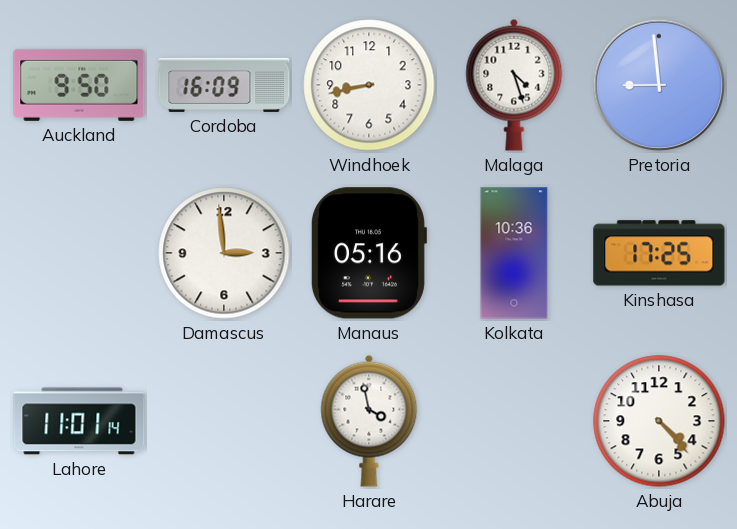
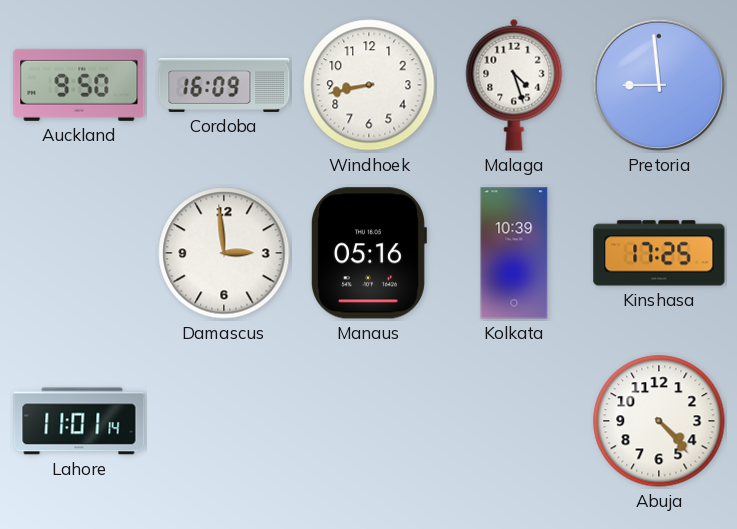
Kolkata: 10:36 -> 10:39
Harare: 3:58 -> none
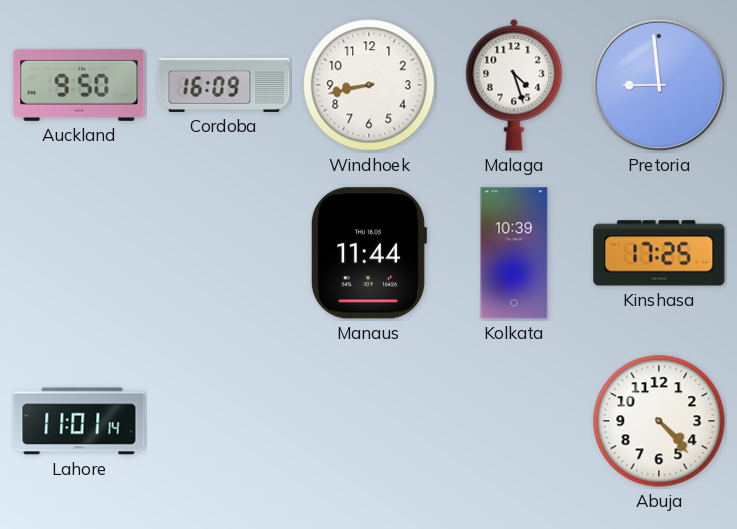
Damascus: 2:59 -> none
Manaus: 05:16 -> 11:44
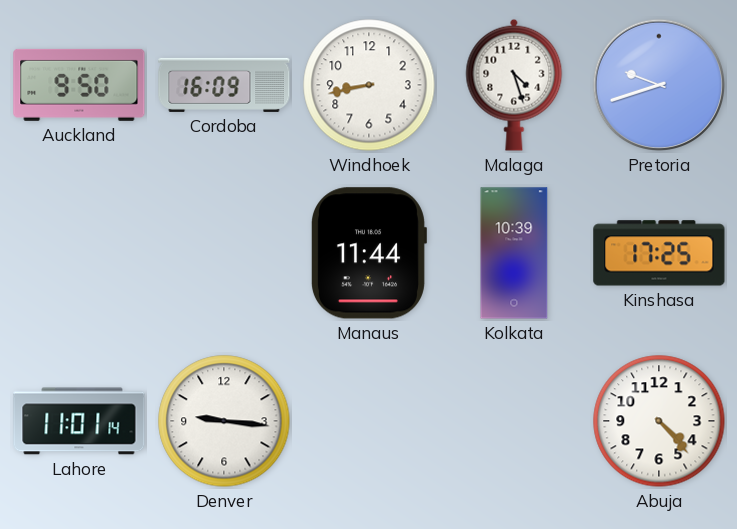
Pretoria: 8:59 -> 9:42
Denver: none -> 9:16
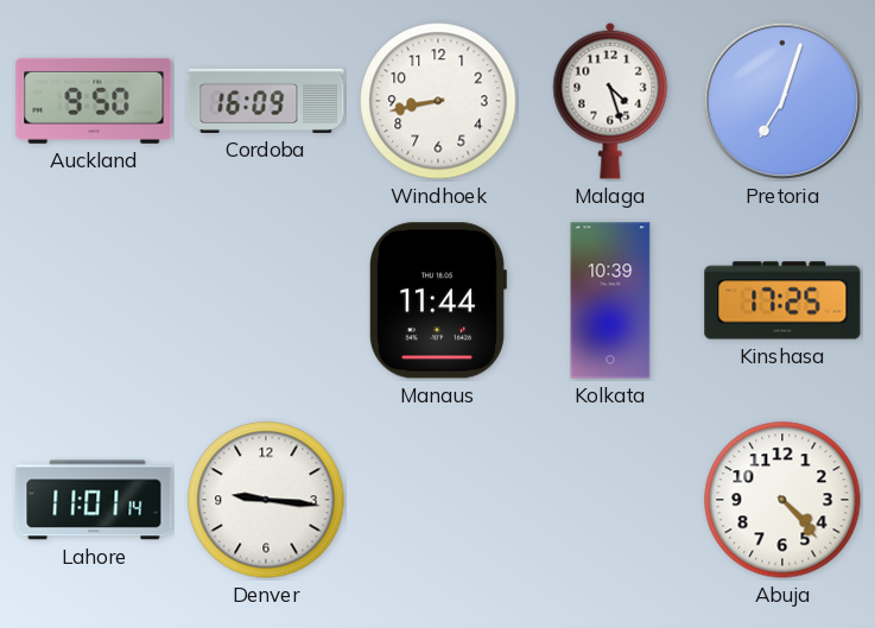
Pretoria: 9:42 -> 7:03
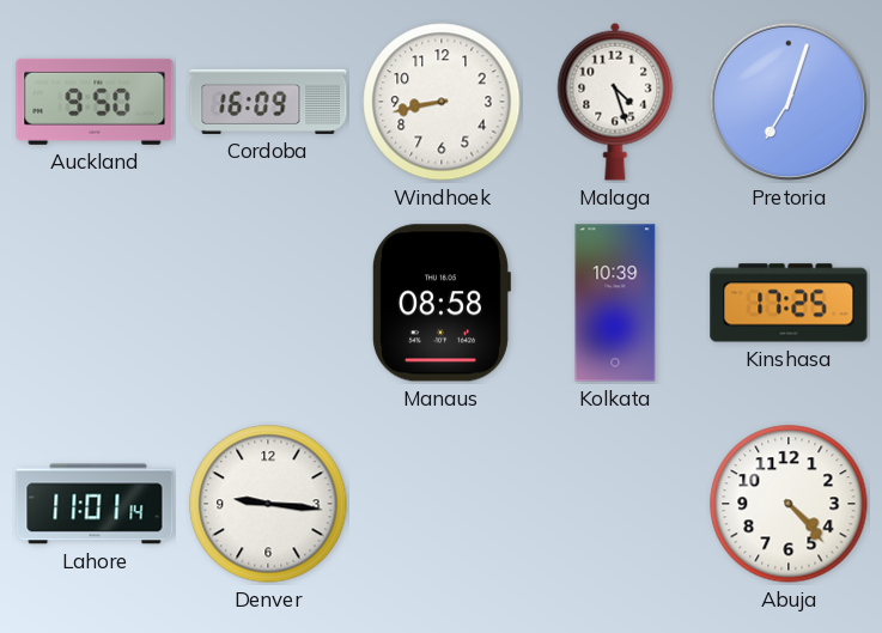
Manaus: 11:44 -> 08:58
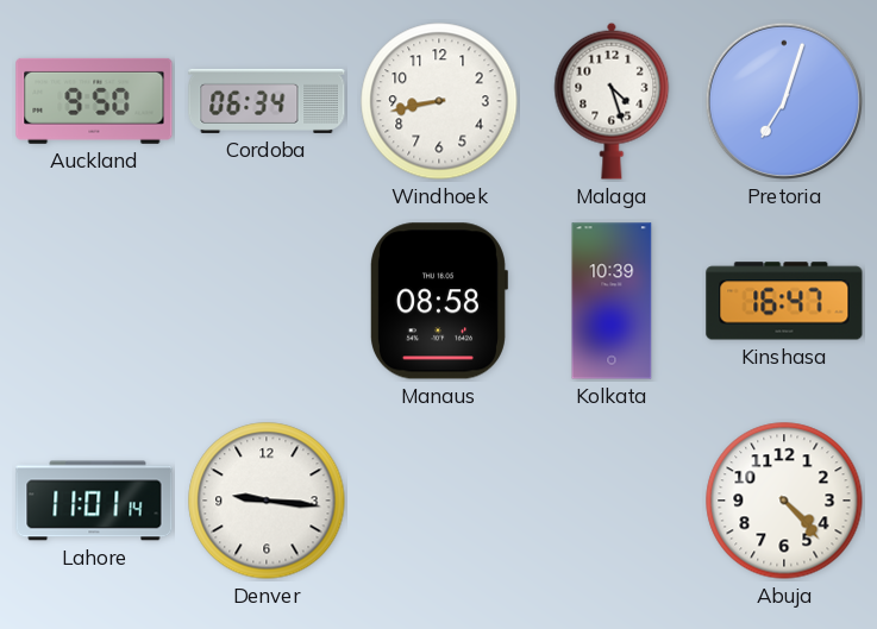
Cordoba: 16:09 -> 06:34
Kinshasa: 17:25 -> 16:47
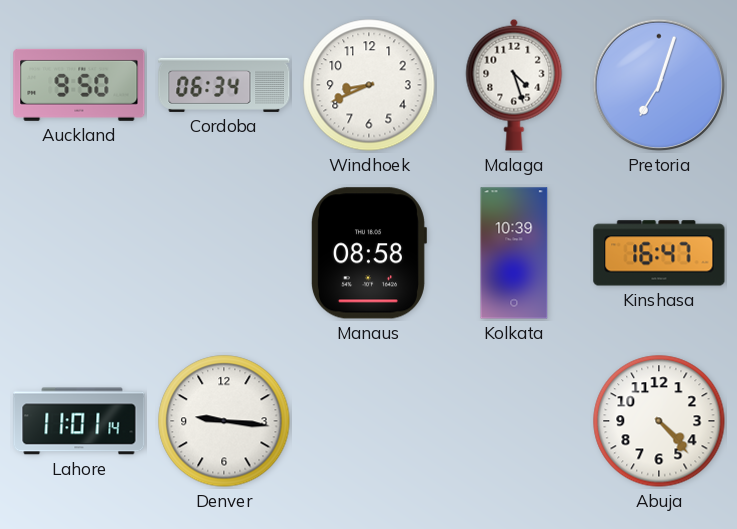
Windhoek: 8:43 -> 8:41
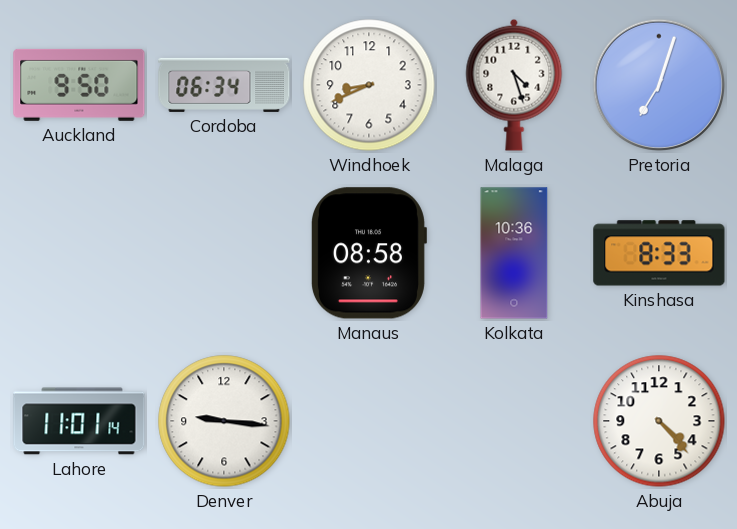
Kolkata: 10:39 -> 10:36
Kinshasa: 16:47 -> 8:33
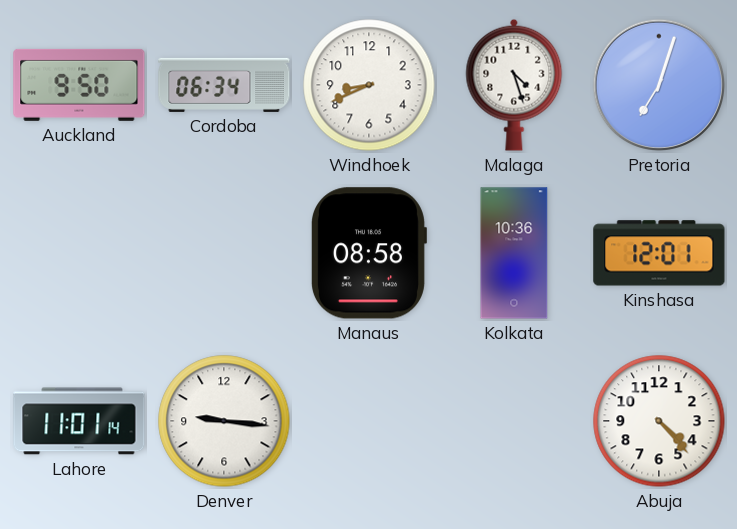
Kinshasa: 8:33 -> 12:01
